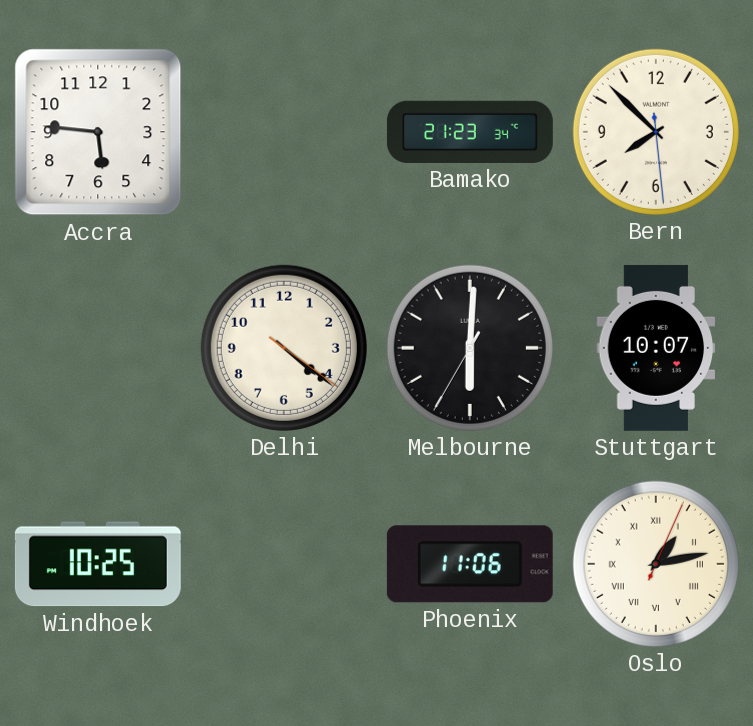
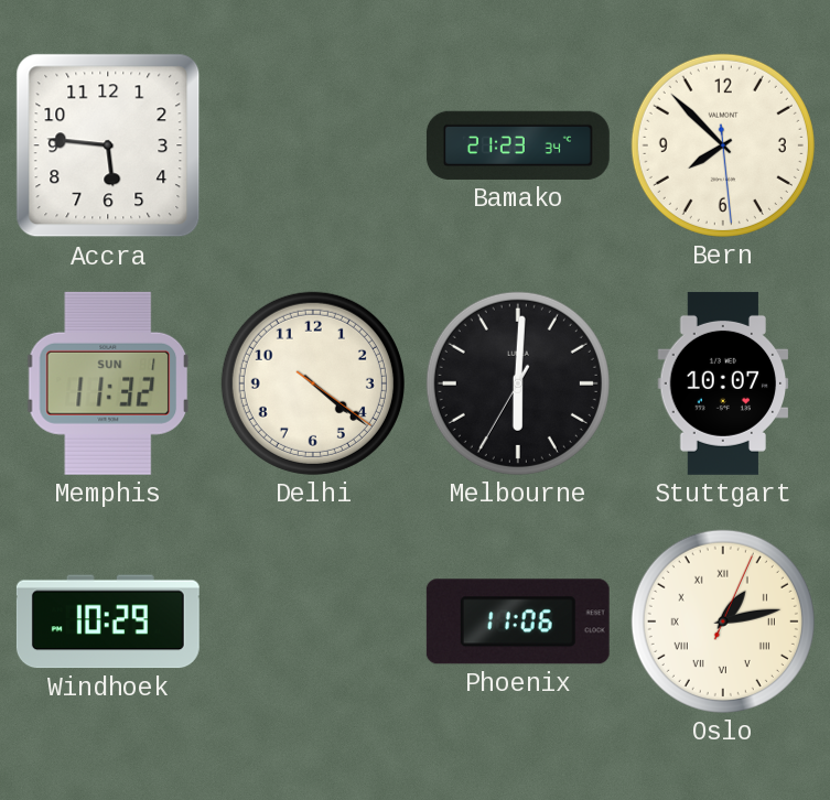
Memphis: none -> 11:32
Windhoek: 10:25 -> 10:29
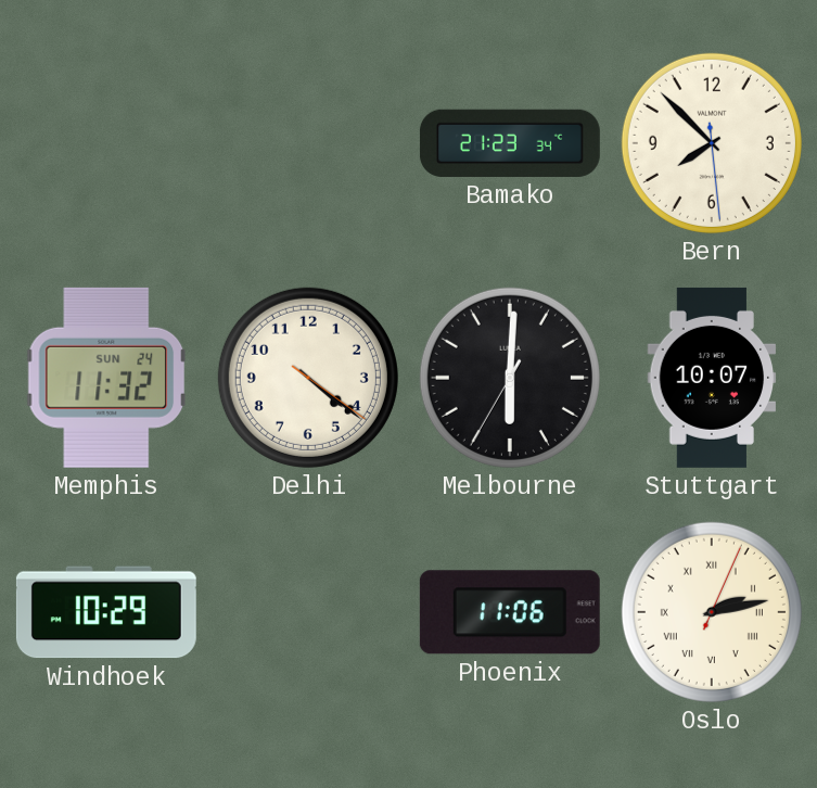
Accra: 5:46 -> none
Memphis date: SUN 1 -> SUN 24
Oslo: 1:13 -> 2:13
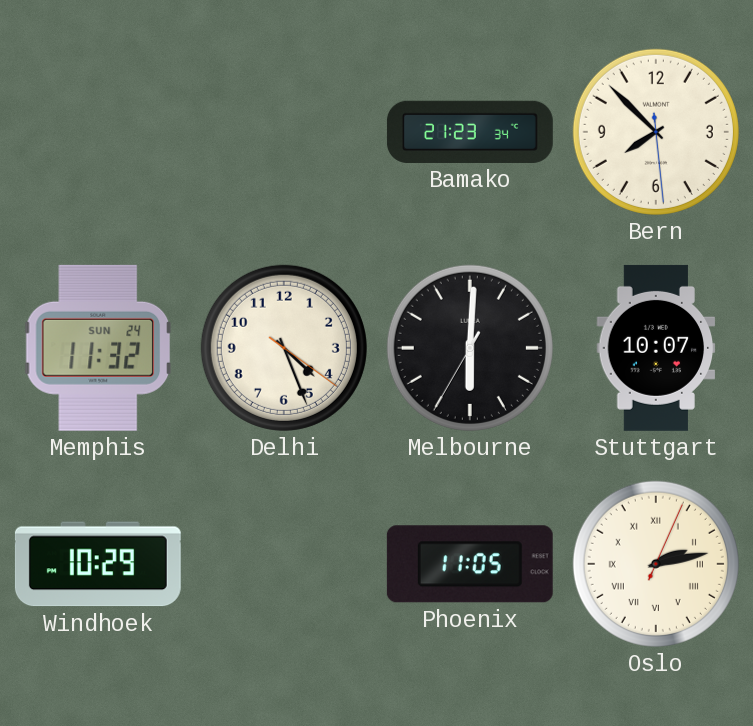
Delhi: 4:21 -> 4:26
Phoenix: 11:06 -> 11:05
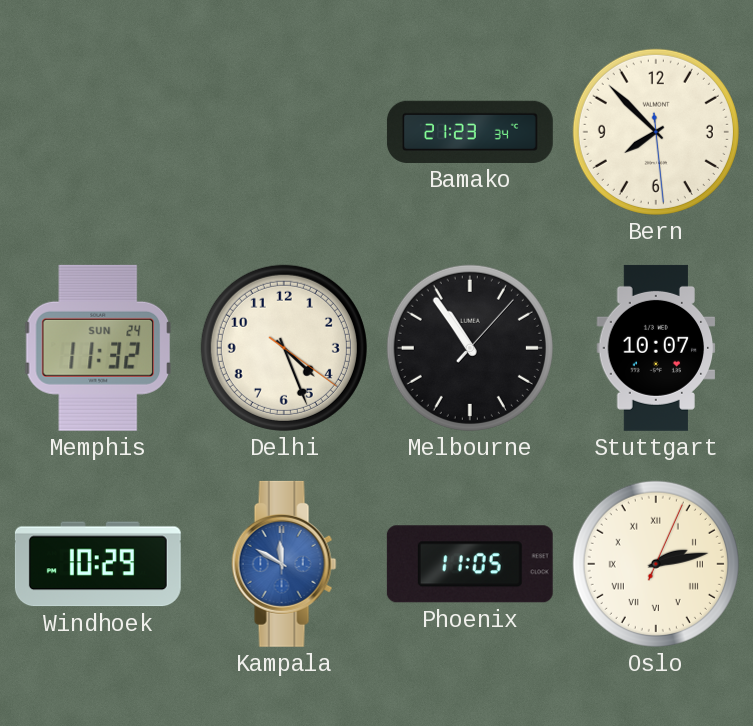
Melbourne: 6:00 -> 10:54
Kampala: none -> 11:50
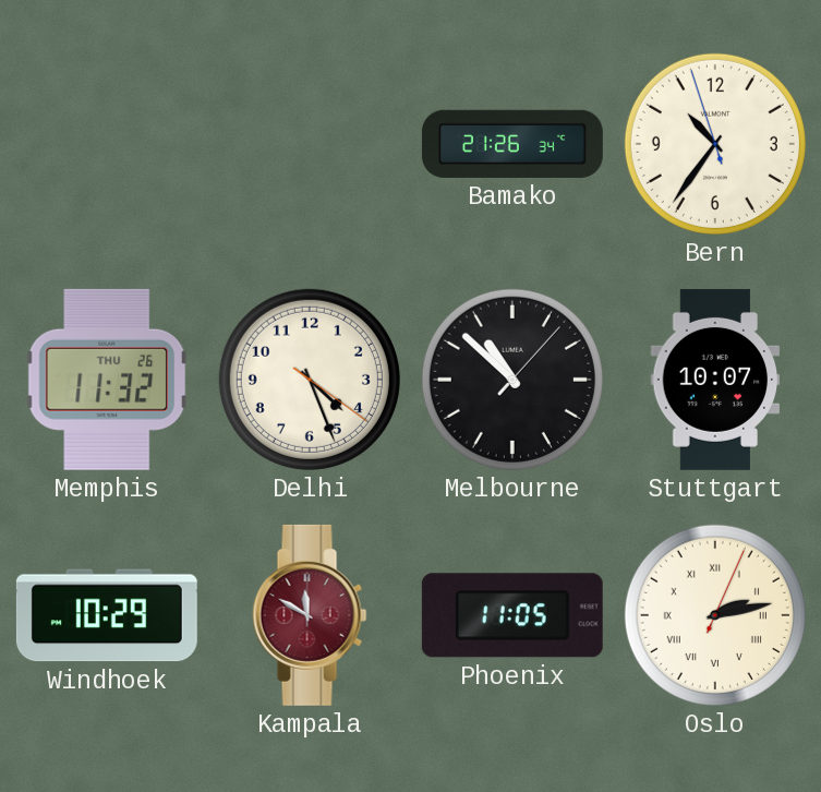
Bamako: 21:23 -> 21:26
Bern: 7:52 -> 10:35
Memphis date: SUN 24 -> THU 26
Melbourne: 10:54 -> 10:52
Kampala dial: blue -> burgundy
